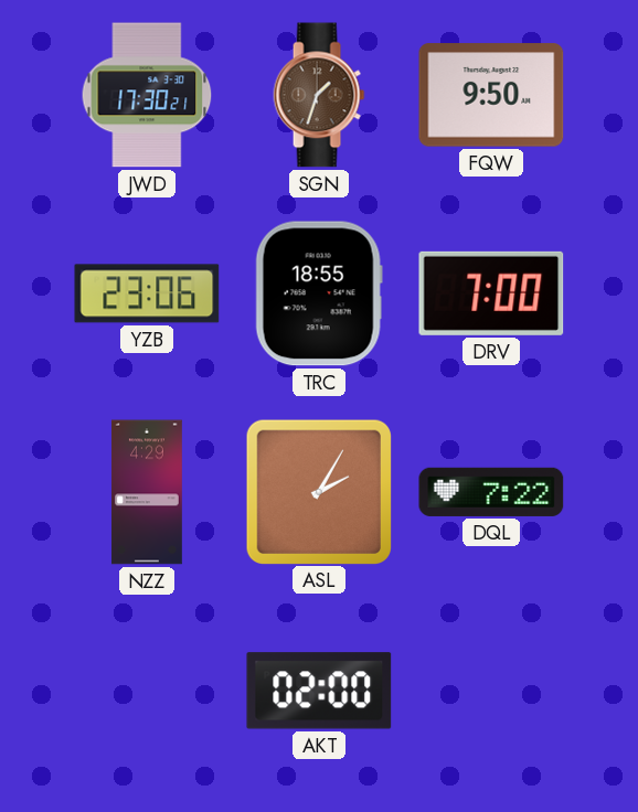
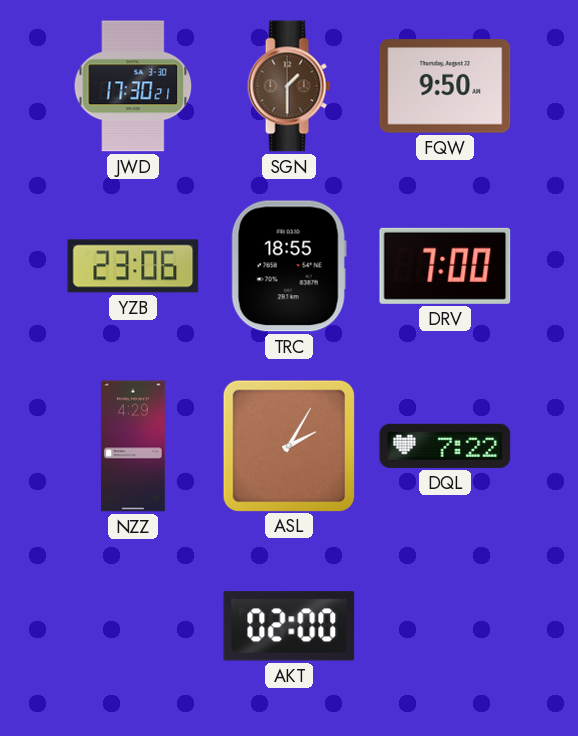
SGN: 1:33 -> 1:30
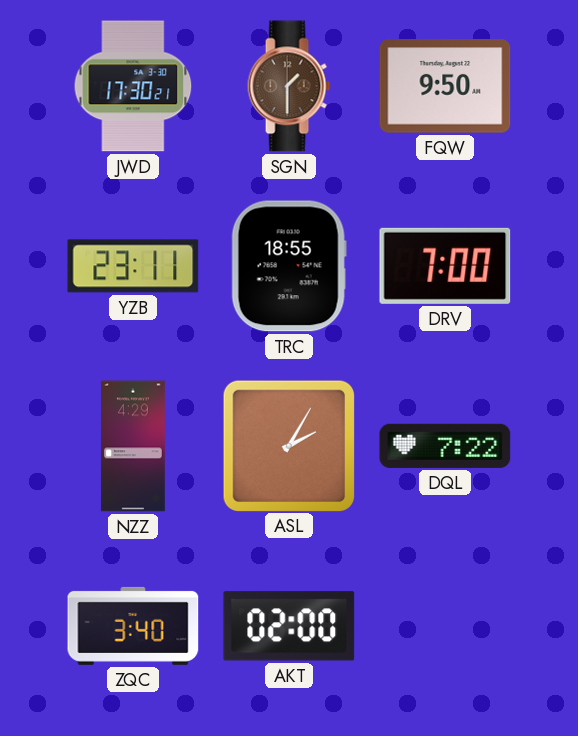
YZB: 23:06 -> 23:11
ZQC: none -> 3:40
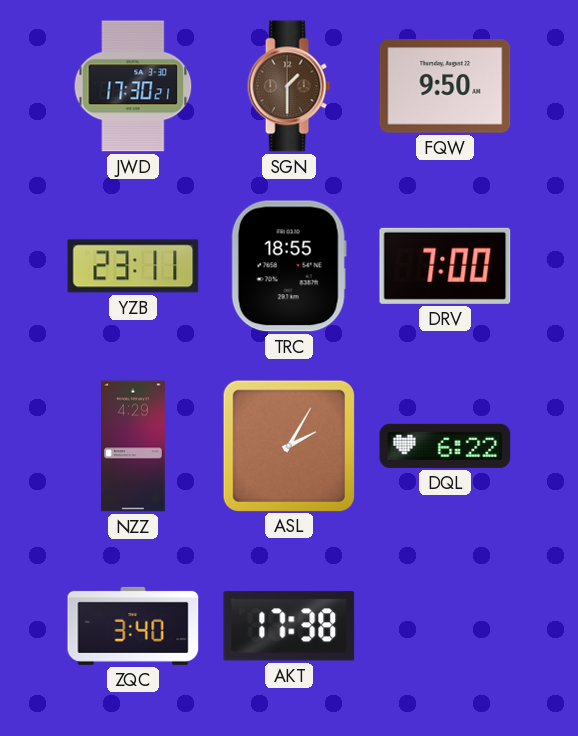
DQL: 7:22 -> 6:22
AKT: 02:00 -> 17:38
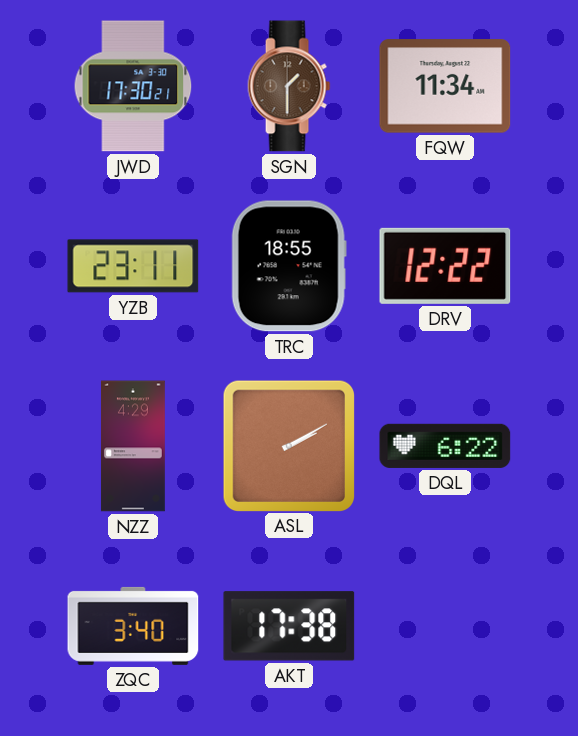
FQW: 9:50 -> 11:34
DRV: 7:00 -> 12:22
ASL: 2:05 -> 2:10
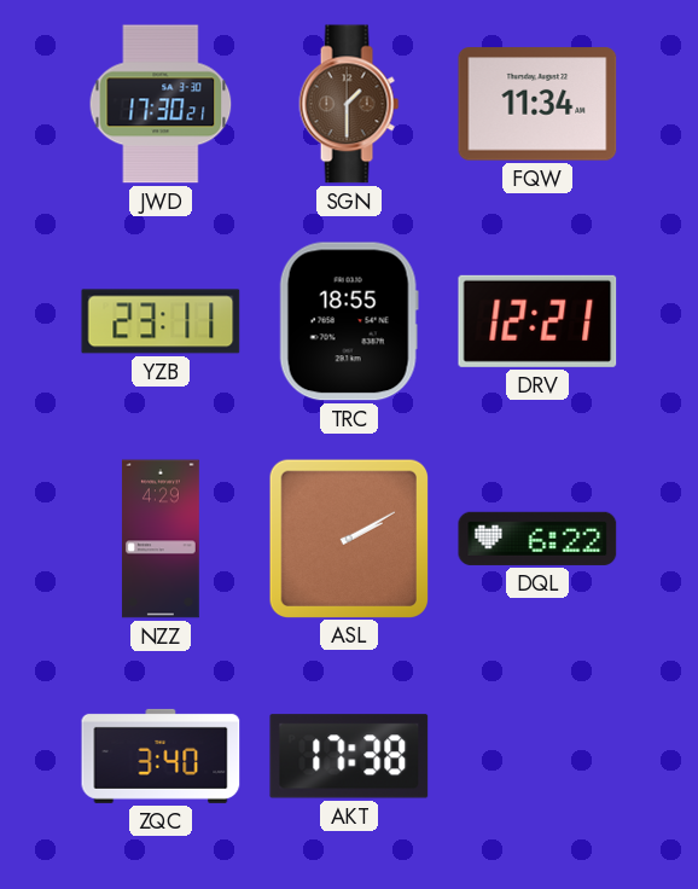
DRV: 12:22 -> 12:21
